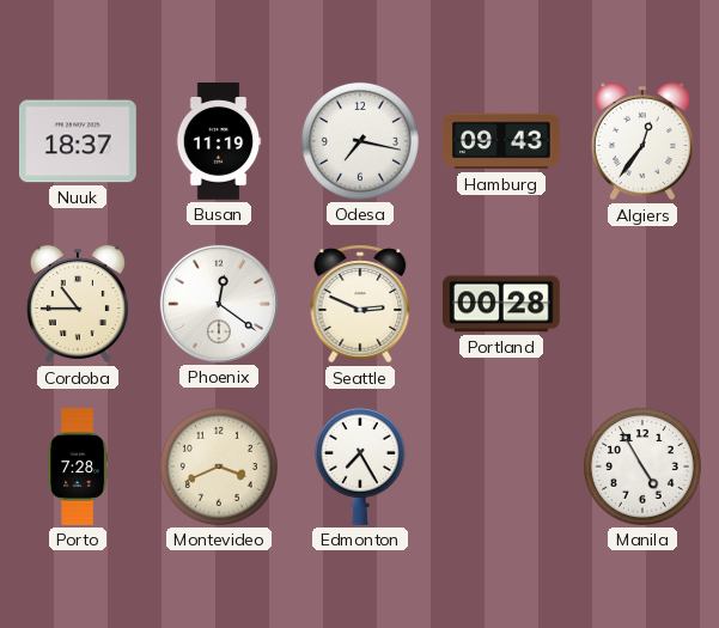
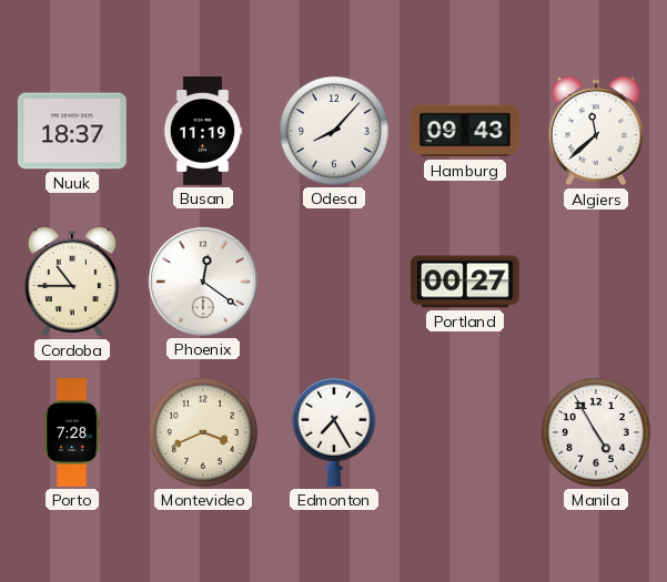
Odesa: 7:17 -> 8:07
Algiers: 12:36 -> 11:38
Seattle: 2:49 -> none
Portland: 00:28 -> 00:27
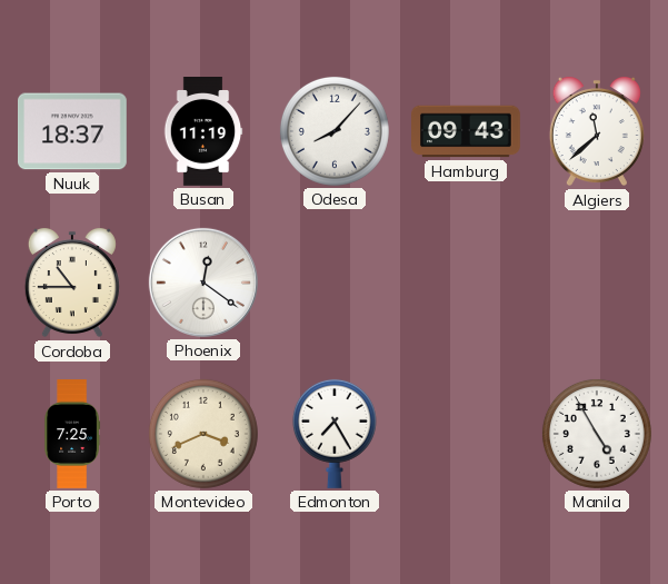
Portland: 00:27 -> none
Porto: 7:28 -> 7:25
